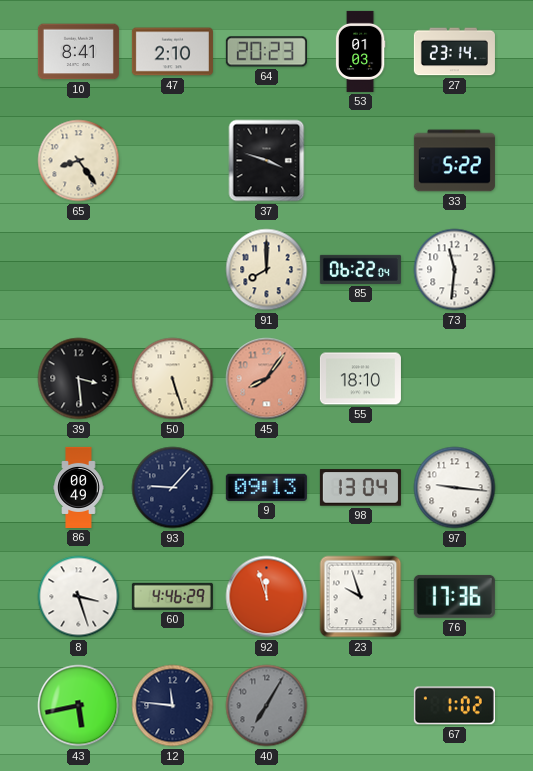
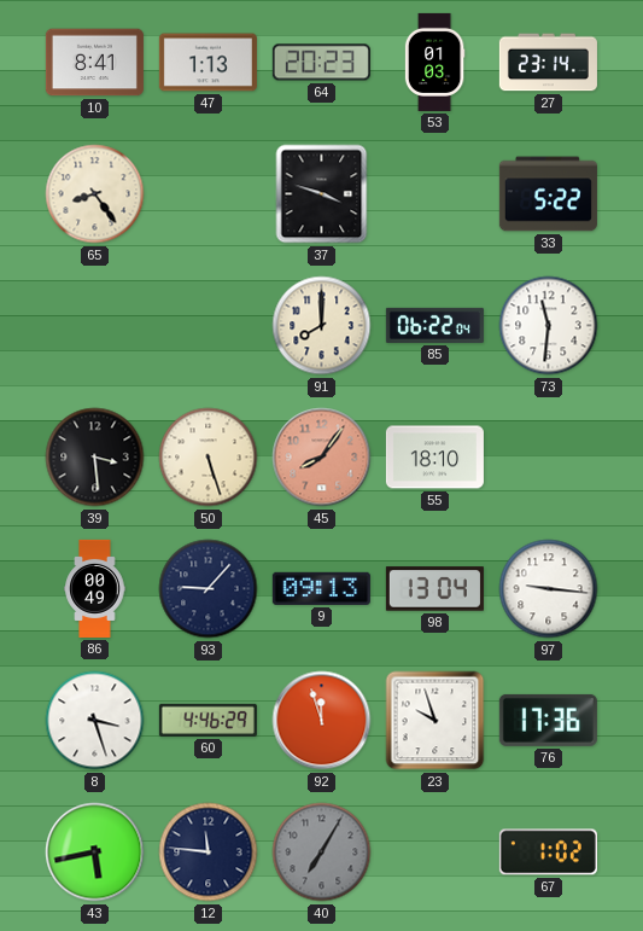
47: 2:10 -> 1:13
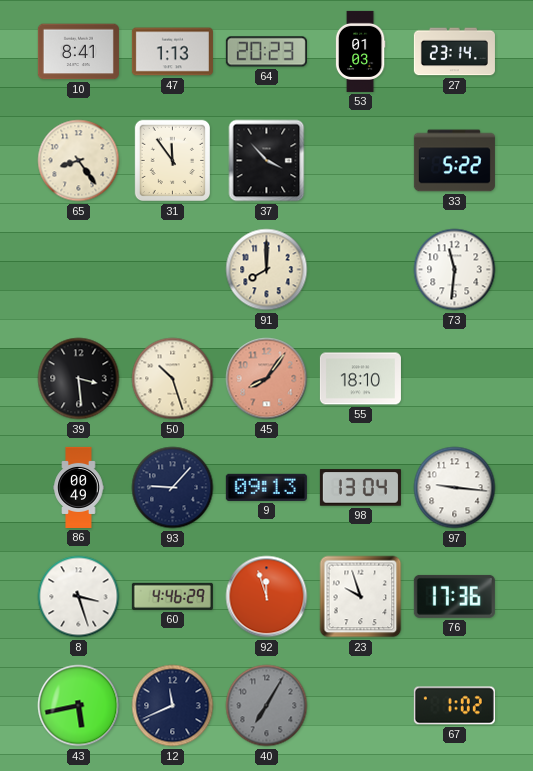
31: none -> 11:54
37: 3:48 -> 3:53
85: 06:22 -> none
50: 5:27 -> 10:27
12: 11:46 -> 11:41
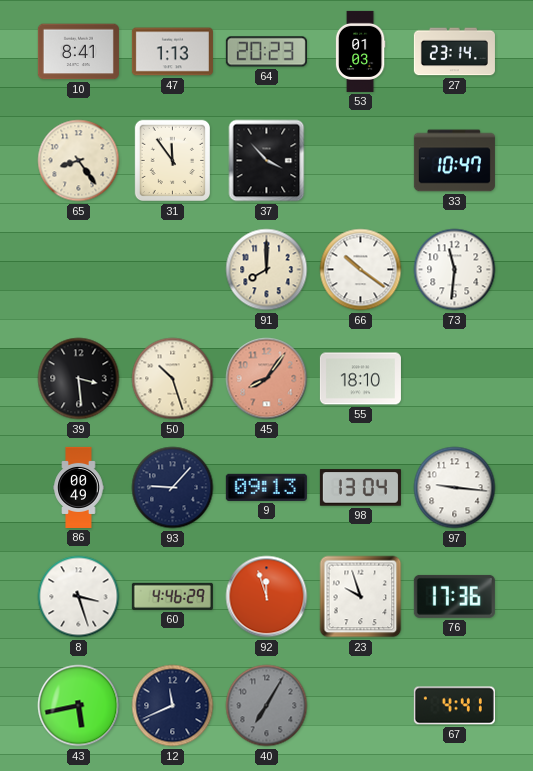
33: 5:22 -> 10:47
66: none -> 10:21
67: 1:02 -> 4:41
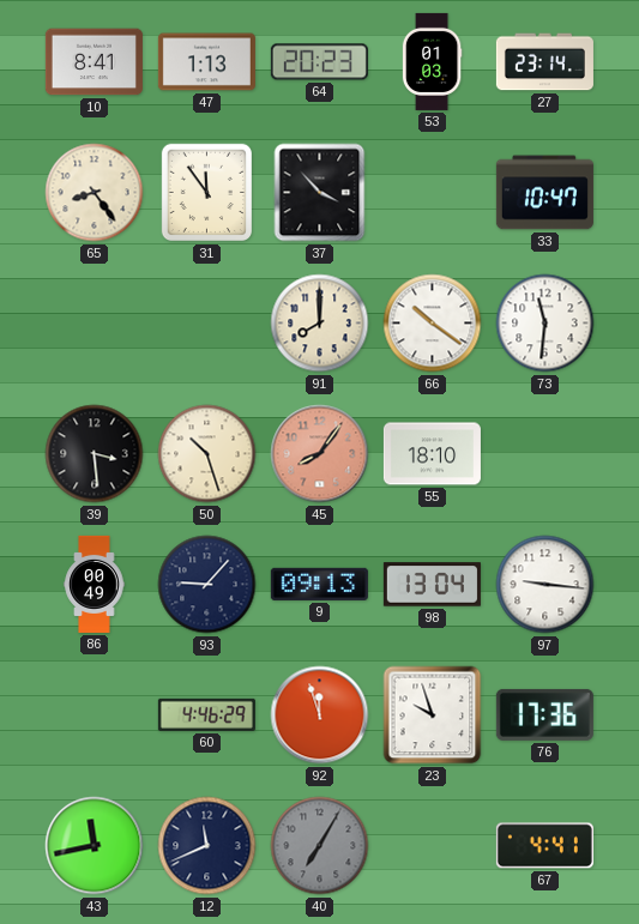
8: 3:27 -> none
43: 5:43 -> 11:43
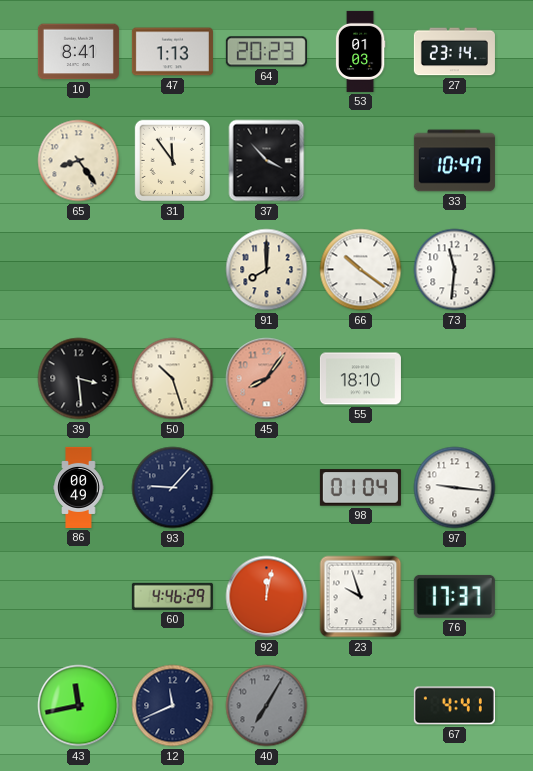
9: 09:13 -> none
98: 13:04 -> 01:04
92: 11:57 -> 12:02
76: 17:36 -> 17:37
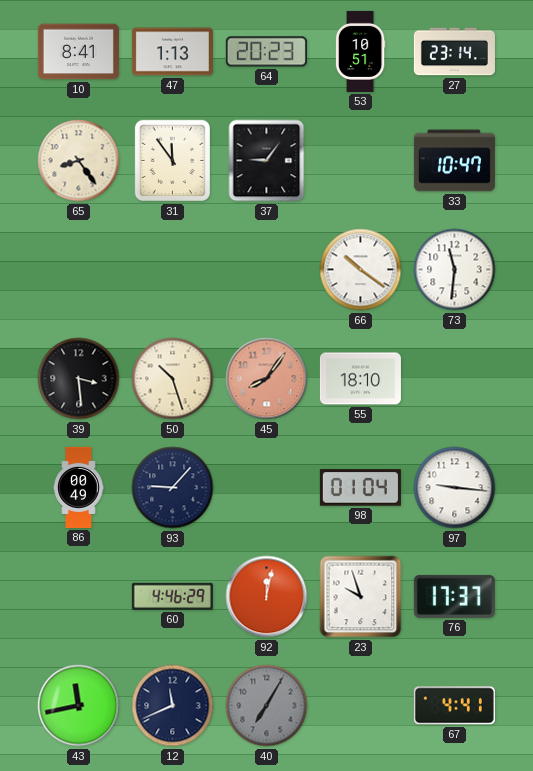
53: 01:03 -> 10:51
37: 3:53 -> 9:06
91: 8:00 -> none
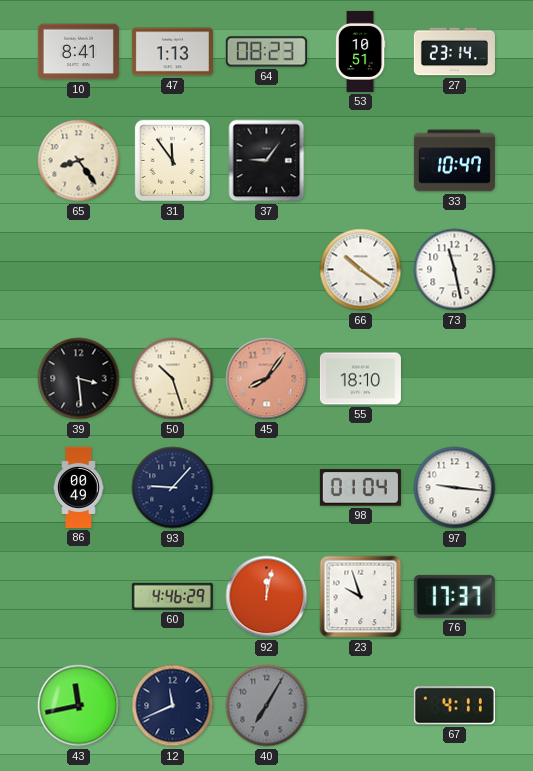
64: 20:23 -> 08:23
73: 11:31 -> 11:28
67: 4:41 -> 4:11
